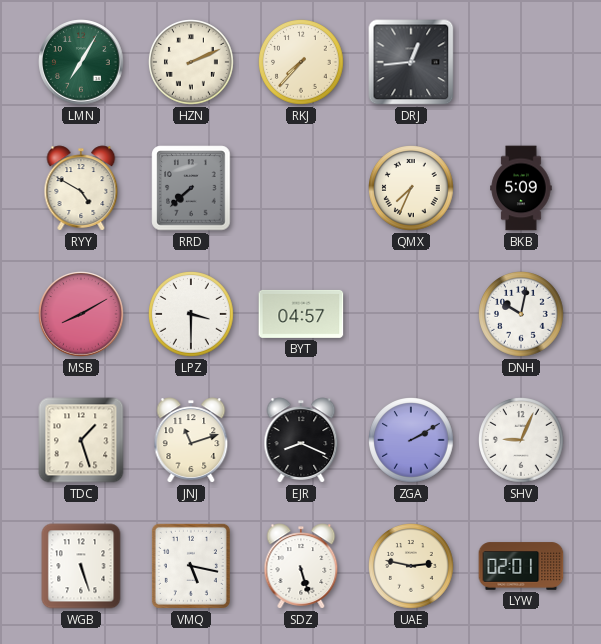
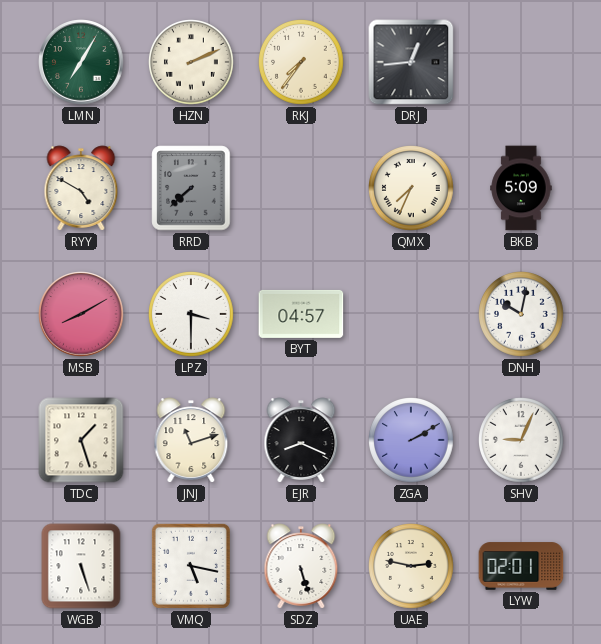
RKJ: 7:37 -> 7:36
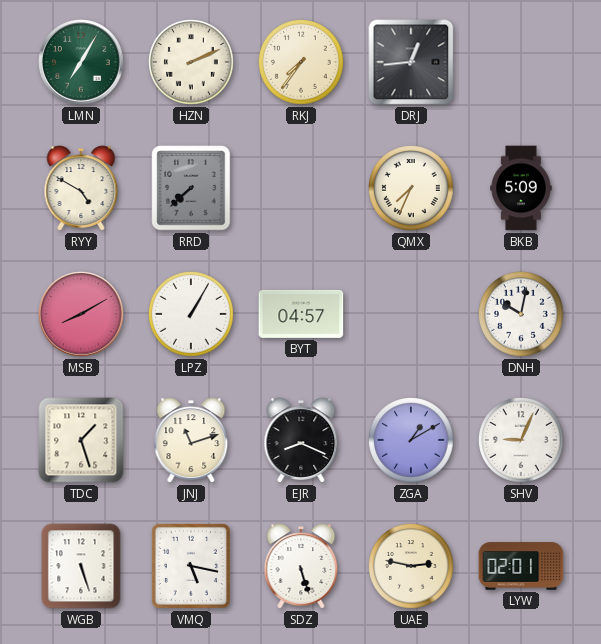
LPZ: 3:30 -> 1:05
ZGA: 2:10 -> 1:10
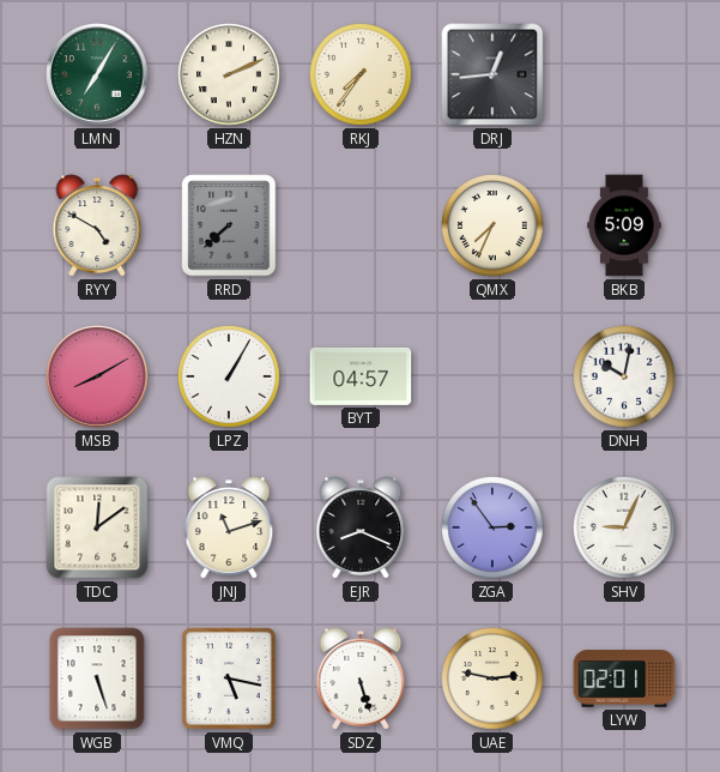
TDC: 1:27 -> 12:09
ZGA: 1:10 -> 2:54
